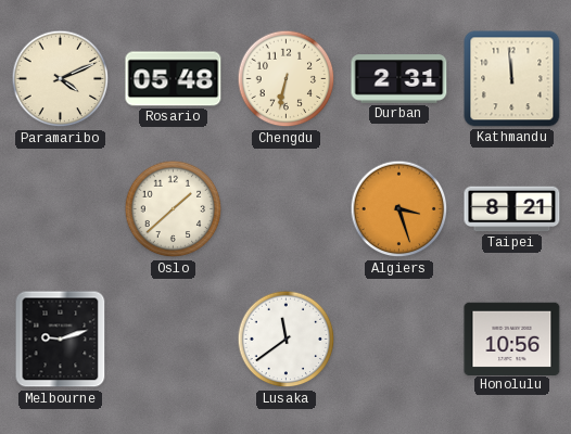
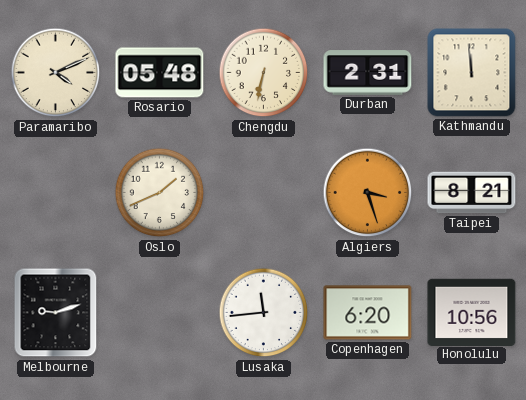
Oslo: 1:38 -> 1:41
Lusaka: 11:39 -> 11:44
Copenhagen: none -> 6:20
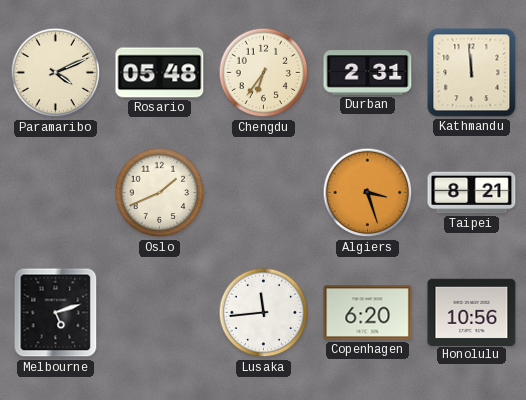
Chengdu: 6:32 -> 6:36
Melbourne: 9:12 -> 5:12
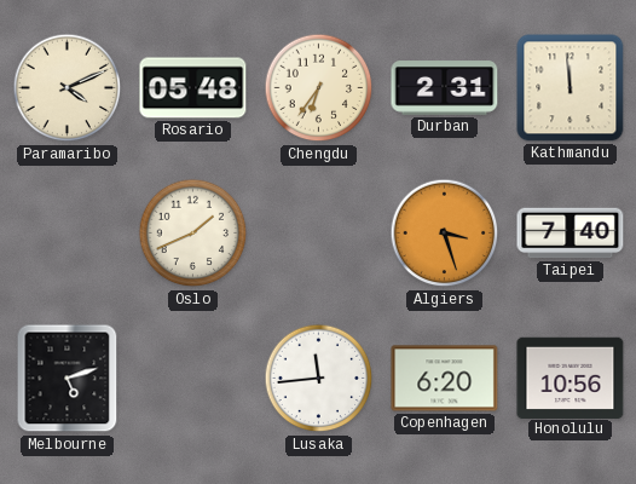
Taipei: 8:21 -> 7:40
